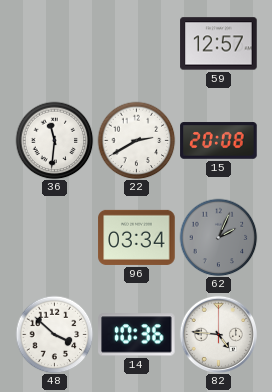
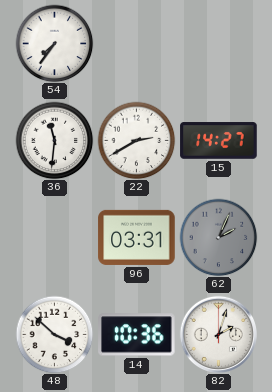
54: none -> 7:36
59: 12:57 -> none
15: 20:08 -> 14:27
96: 03:34 -> 03:31
82: 4:46 -> 2:03
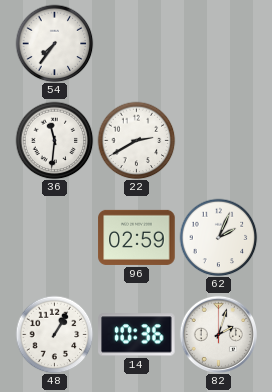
15: 14:27 -> none
96: 03:31 -> 02:59
62 dial: grey -> white
48: 3:52 -> 1:05
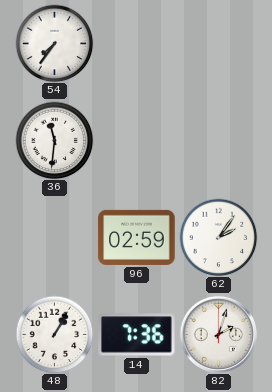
22: 2:40 -> none
62: 2:04 -> 2:06
14: 10:36 -> 7:36
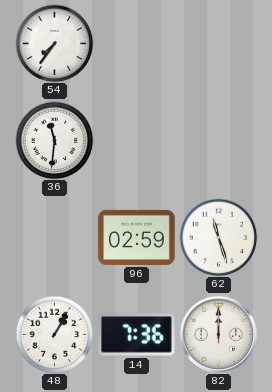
62: 2:06 -> 11:27
82: 2:03 -> 12:00
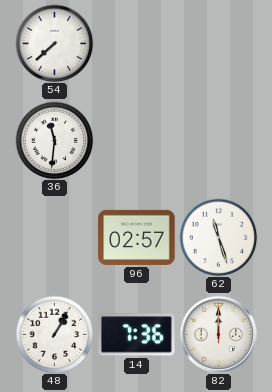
54: 7:36 -> 7:38
96: 02:59 -> 02:57
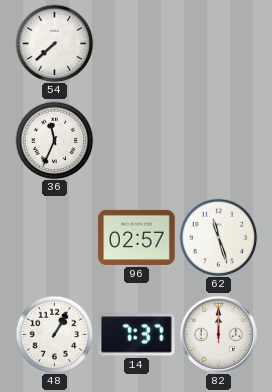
36: 11:31 -> 11:34
14: 7:36 -> 7:37
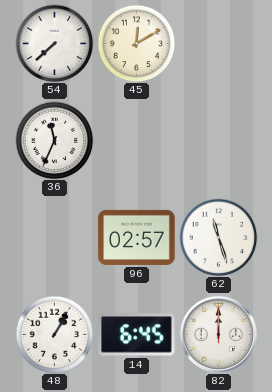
45: none -> 12:10
14: 7:37 -> 6:45
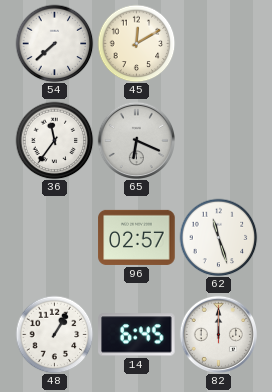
36: 11:34 -> 11:36
65: none -> 6:19
